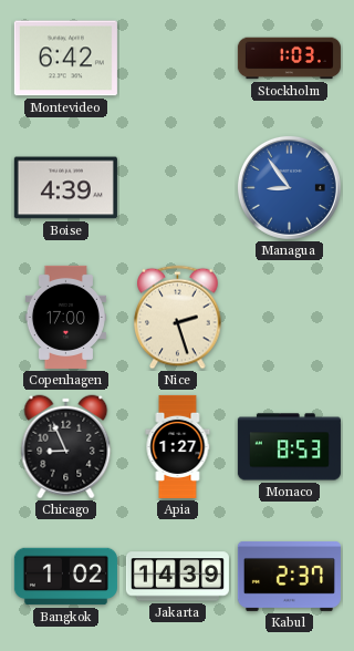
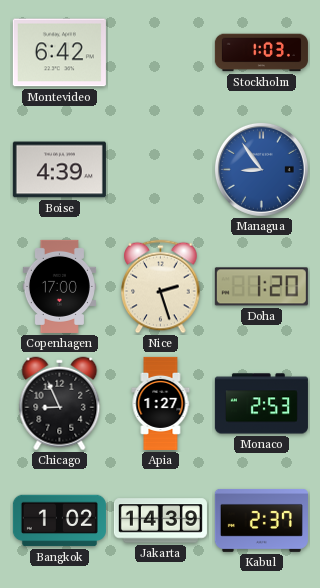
Doha: none -> 1:20
Monaco: 8:53 -> 2:53
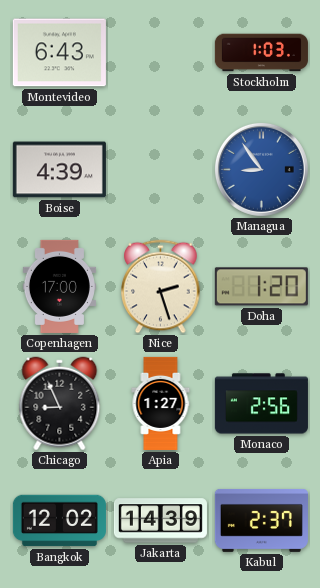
Montevideo: 6:42 -> 6:43
Monaco: 2:53 -> 2:56
Bangkok: 1:02 -> 12:02
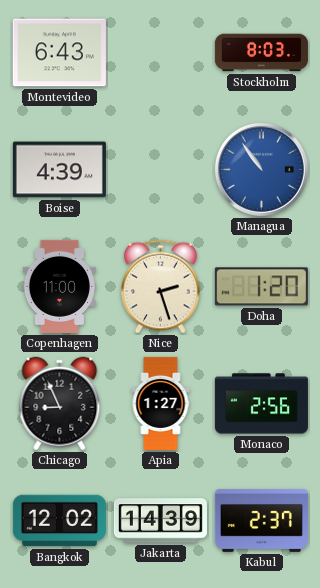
Stockholm: 1:03 -> 8:03
Managua: 8:54 -> 10:54
Copenhagen: 17:00 -> 11:00
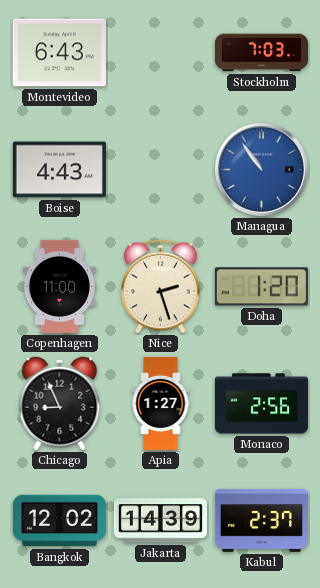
Stockholm: 8:03 -> 7:03
Boise: 4:39 -> 4:43
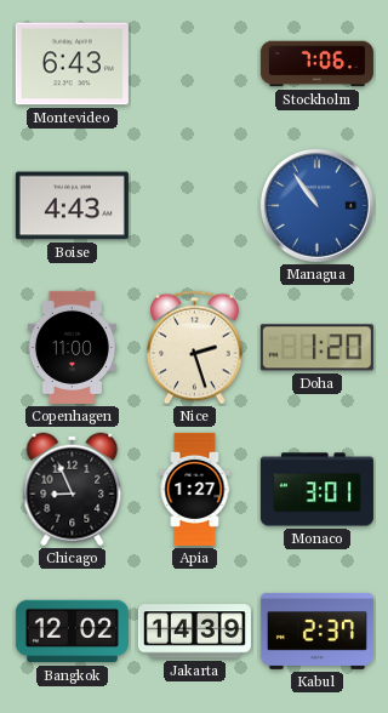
Stockholm: 7:03 -> 7:06
Monaco: 2:56 -> 3:01
